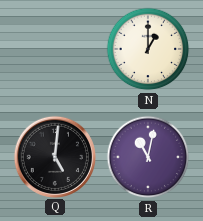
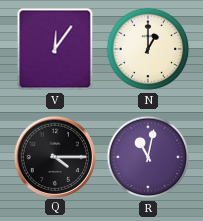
V: none -> 12:06
Q: 5:01 -> 4:15
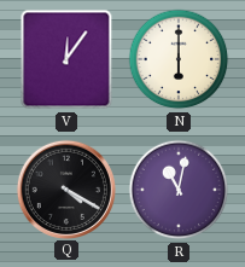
N: 1:00 -> 6:00
Q: 4:15 -> 4:20
